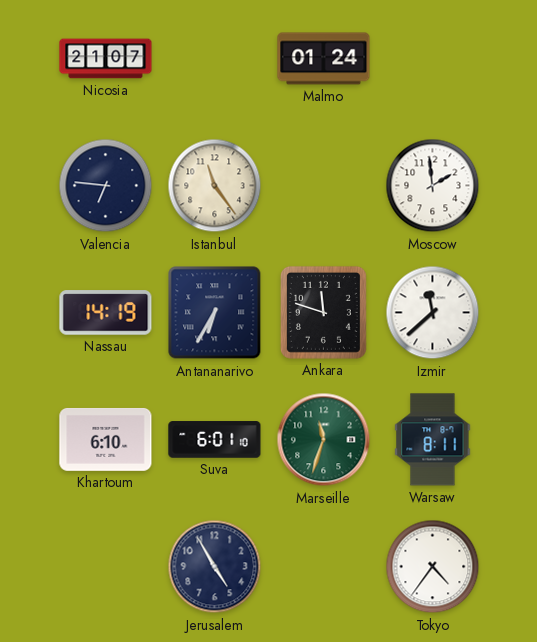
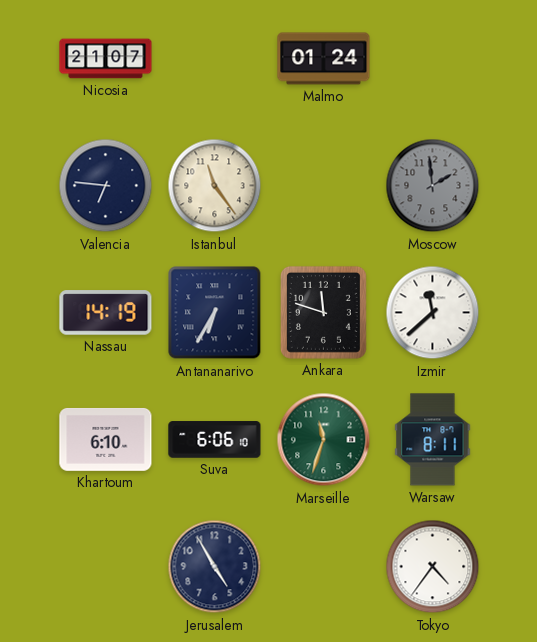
Moscow dial: white -> grey
Suva: 6:01 -> 6:06
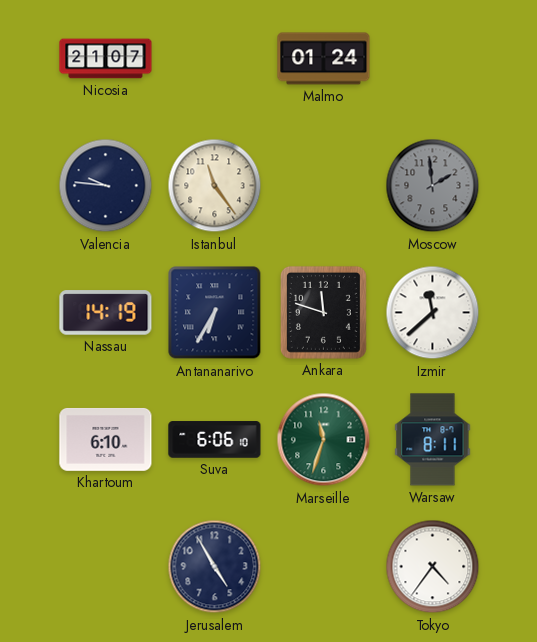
Valencia: 6:46 -> 9:46
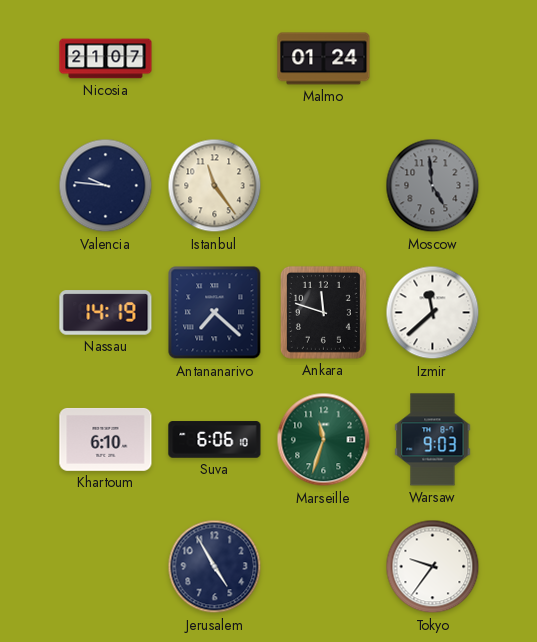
Moscow: 1:59 -> 4:59
Antananarivo: 6:35 -> 7:22
Warsaw: 8:11 -> 9:03
Tokyo: 4:36 -> 9:36
